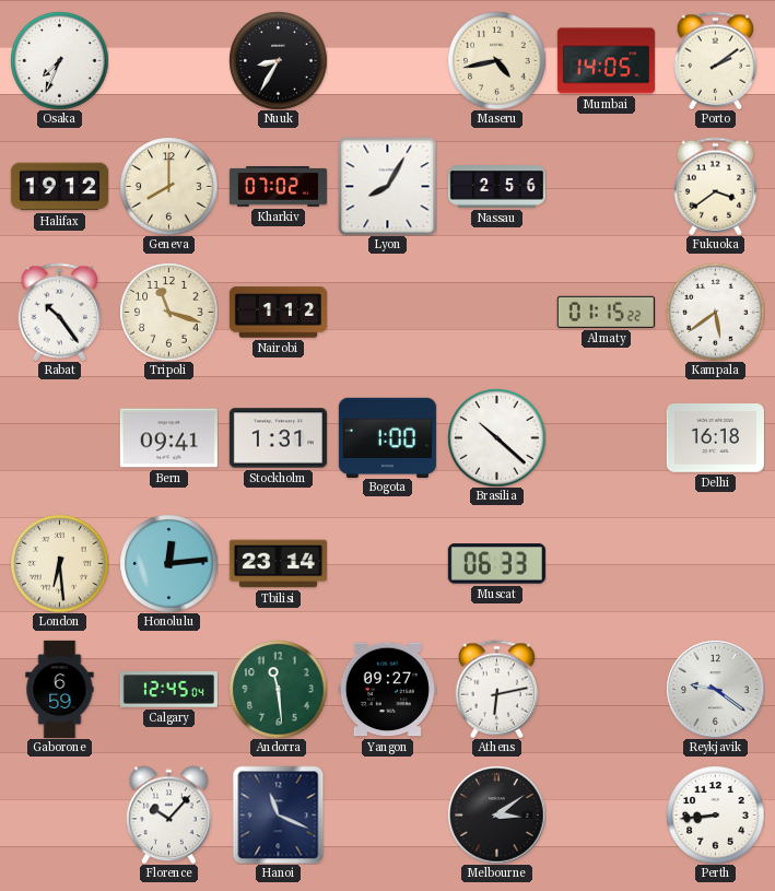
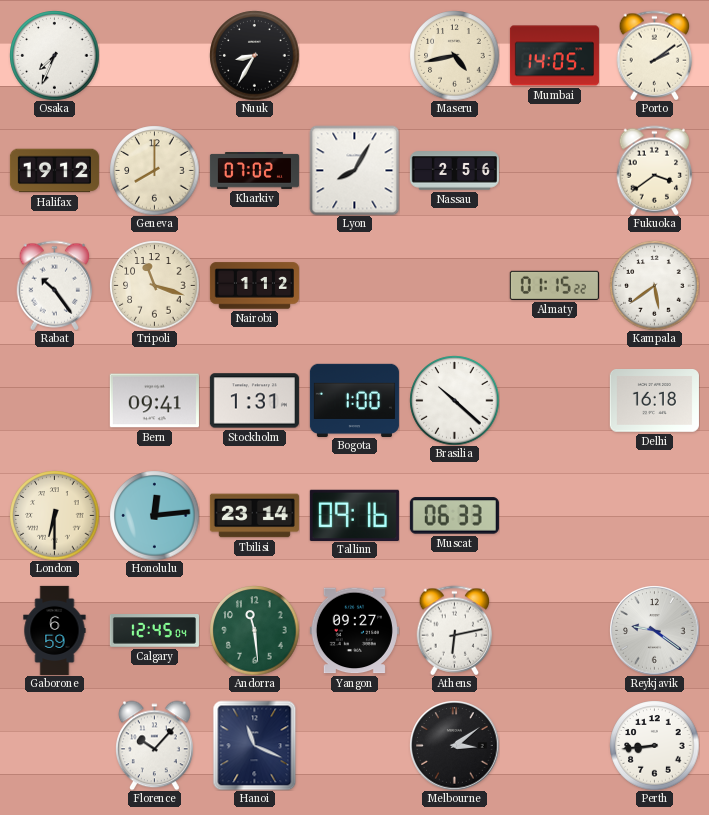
London: 6:29 -> 6:30
Tallinn: none -> 09:16
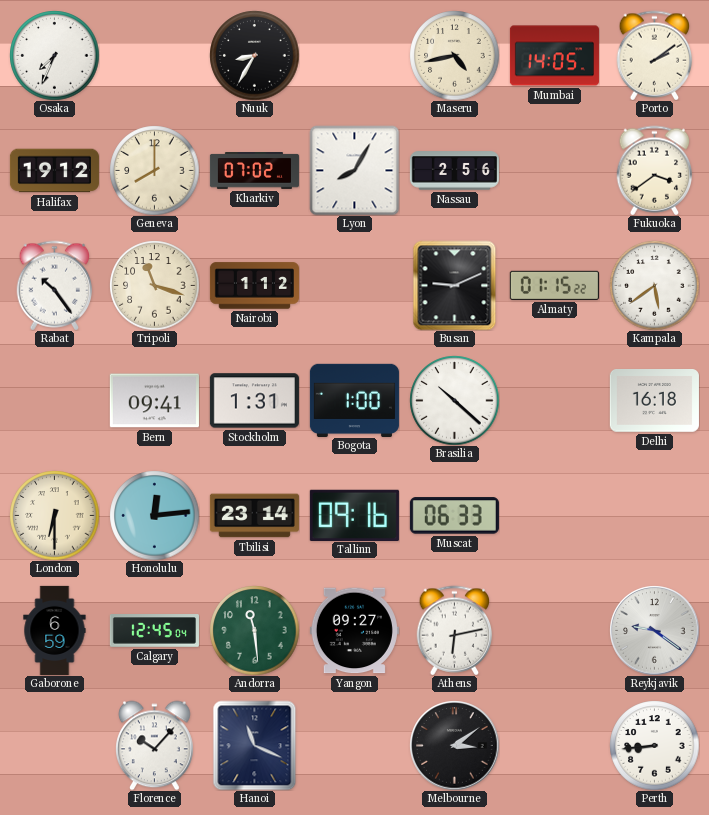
Busan: none -> 9:11
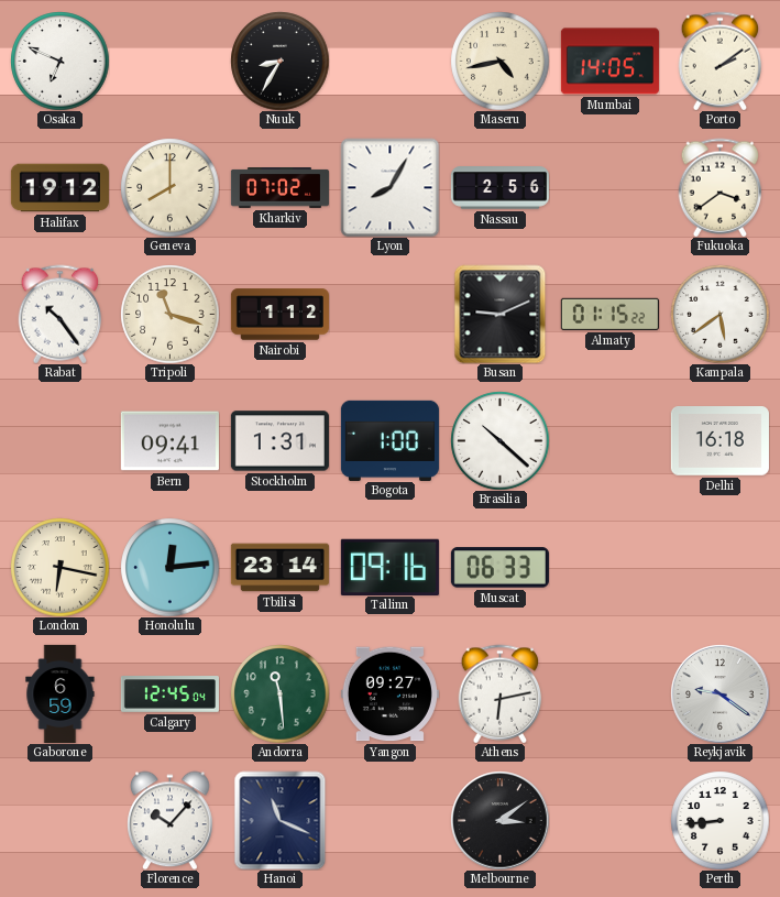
Osaka: 7:34 -> 6:49
London: 6:30 -> 6:17
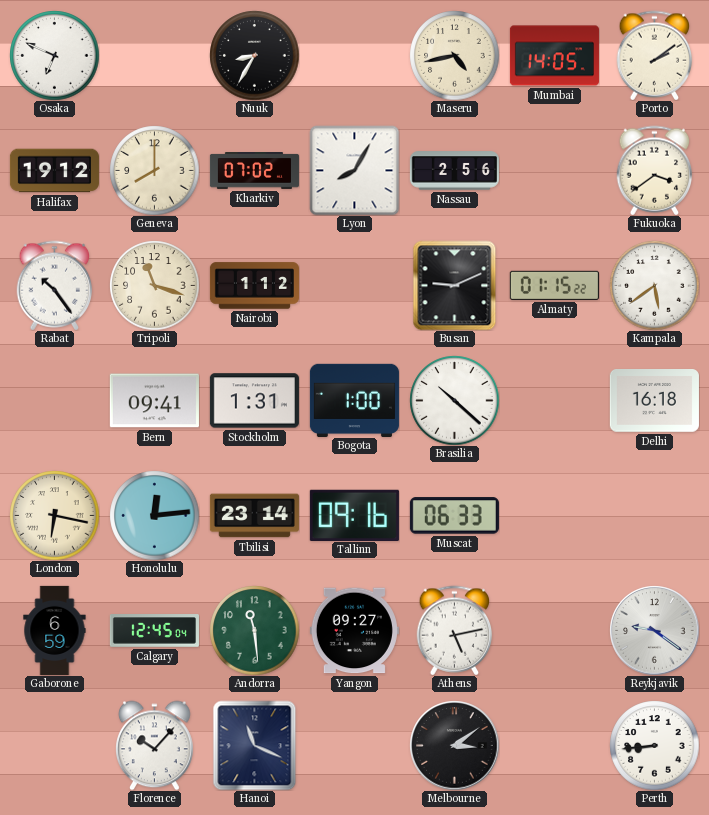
Athens: 6:13 -> 5:13
